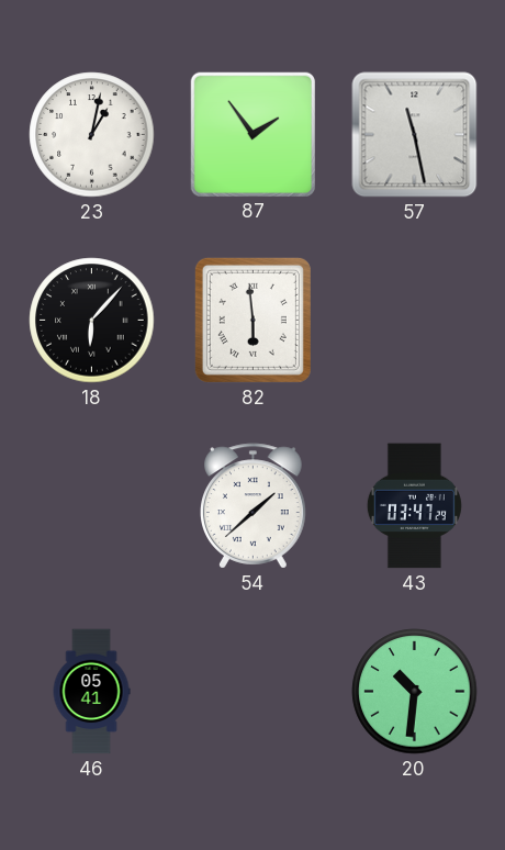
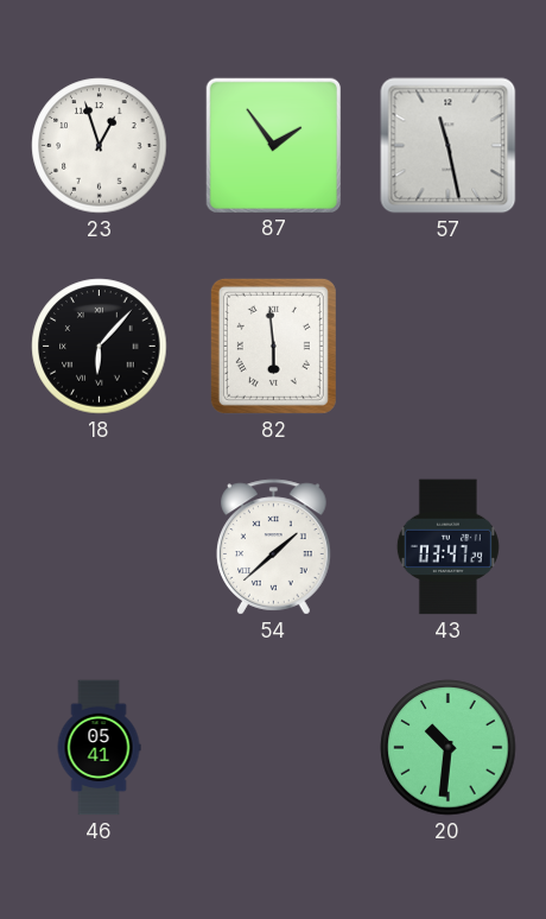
23: 1:02 -> 12:57
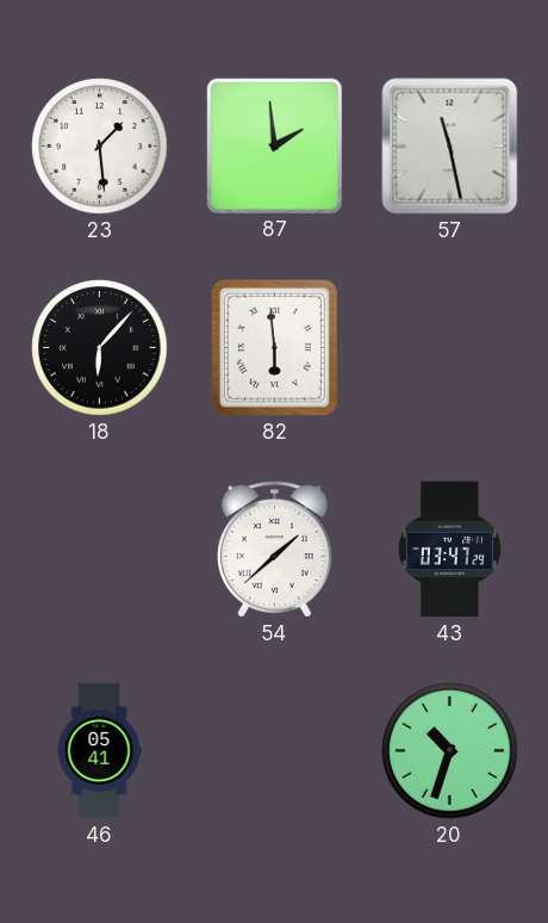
23: 12:57 -> 1:29
87: 1:54 -> 1:59
20: 10:31 -> 10:33
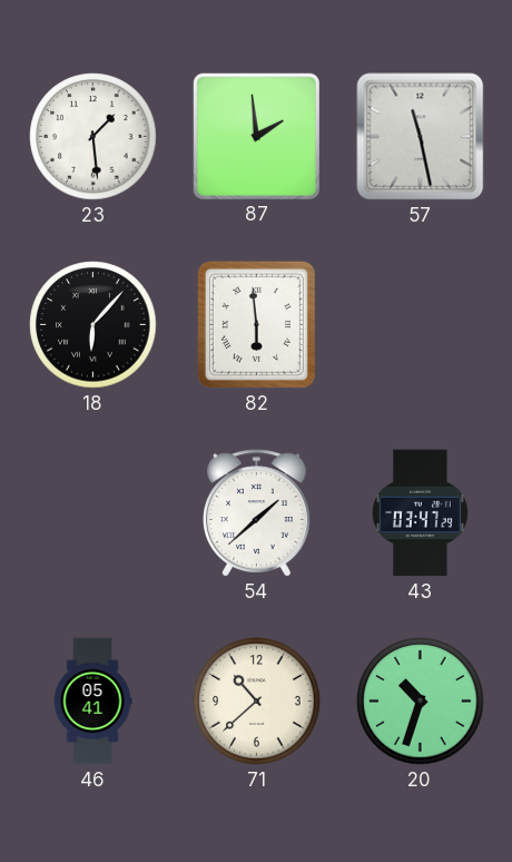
71: none -> 10:38
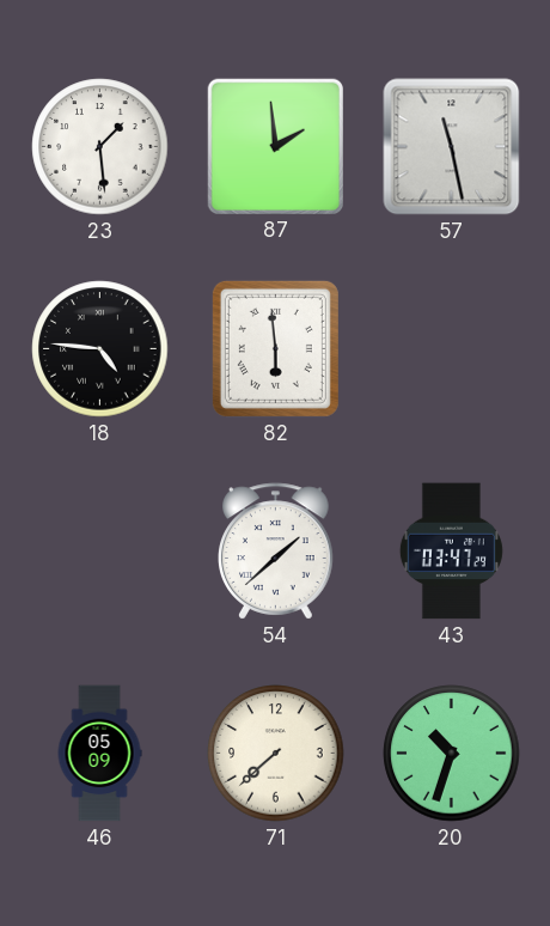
18: 6:07 -> 4:46
46: 05:41 -> 05:09
71: 10:38 -> 7:38
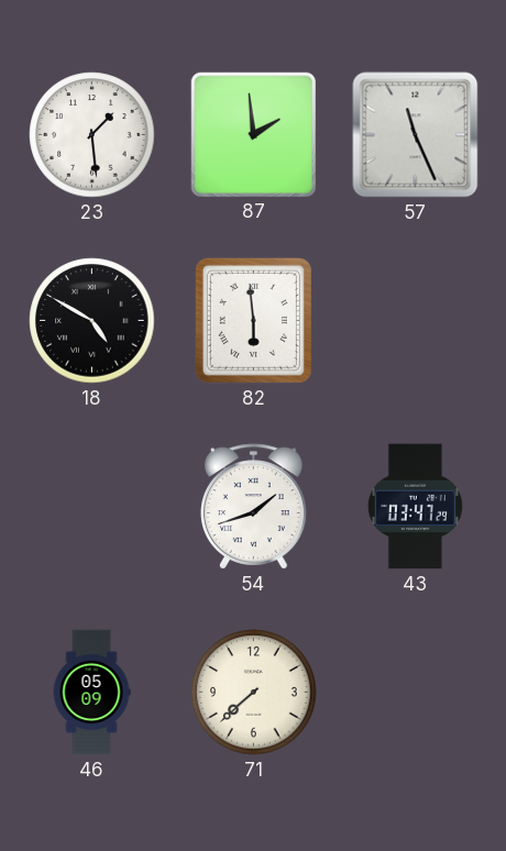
57: 11:28 -> 11:26
18: 4:46 -> 4:50
54: 1:38 -> 1:42
20: 10:33 -> none
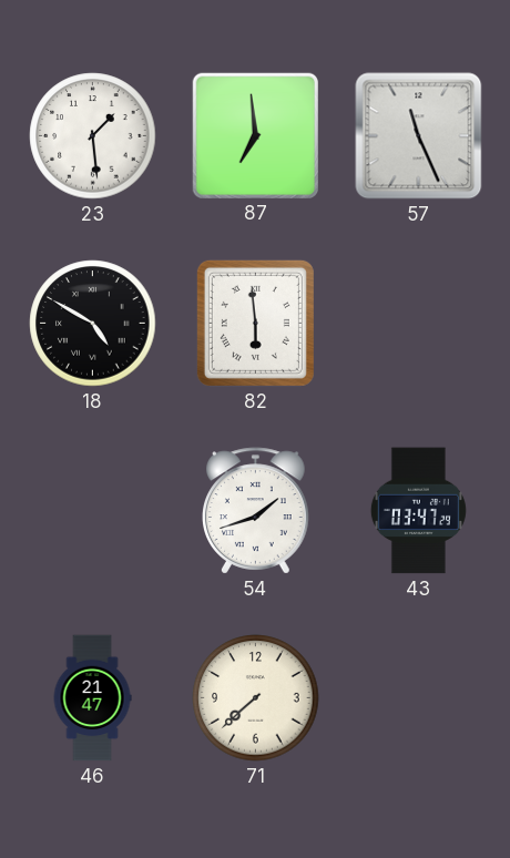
87: 1:59 -> 6:59
46: 05:09 -> 21:47
